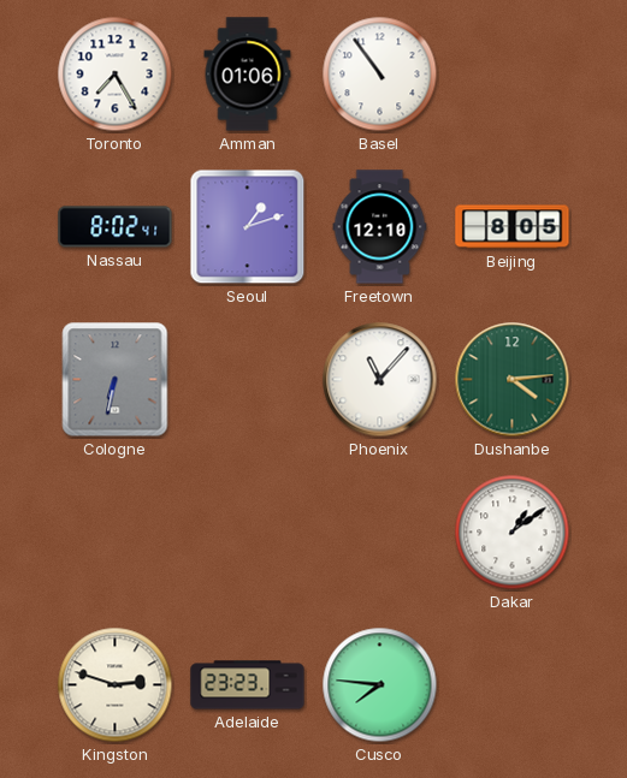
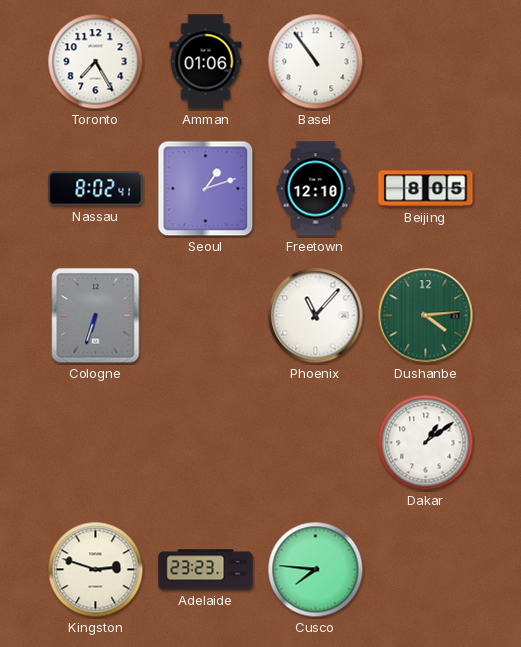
Cologne: 6:32 -> 6:33
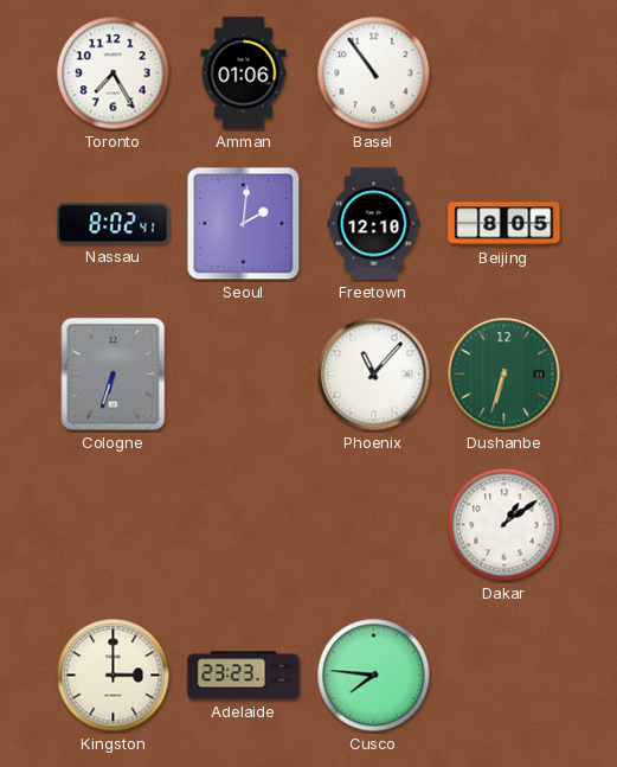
Seoul: 1:12 -> 2:01
Dushanbe: 4:14 -> 6:33
Kingston: 2:48 -> 3:00
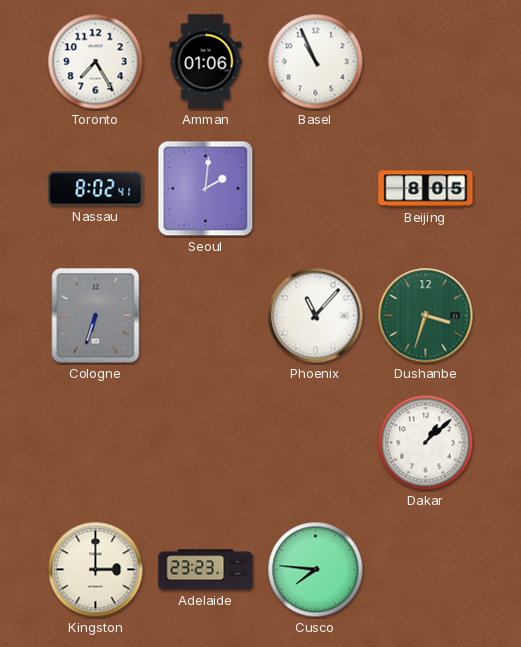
Basel: 10:54 -> 10:56
Freetown: 12:10 -> none
Dushanbe: 6:33 -> 3:33
Dakar: 1:09 -> 1:08
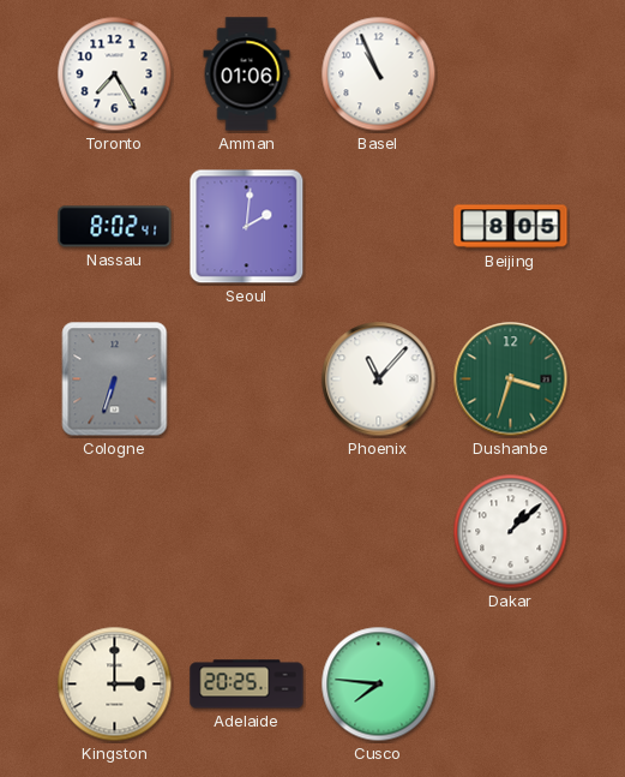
Adelaide: 23:23 -> 20:25
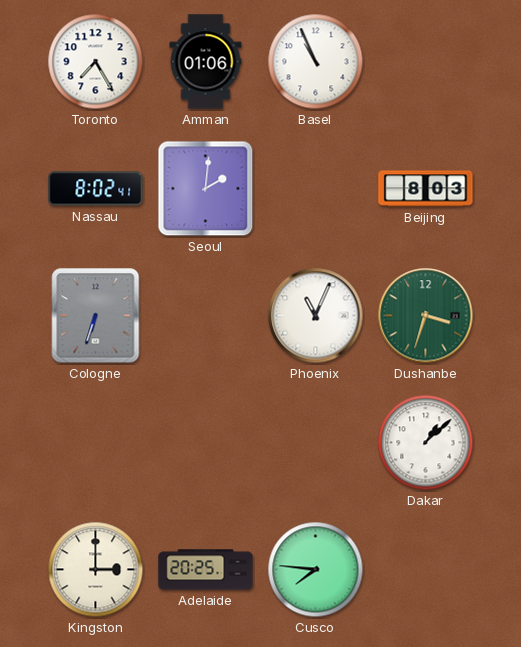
Beijing: 8:05 -> 8:03
Phoenix: 11:07 -> 11:04
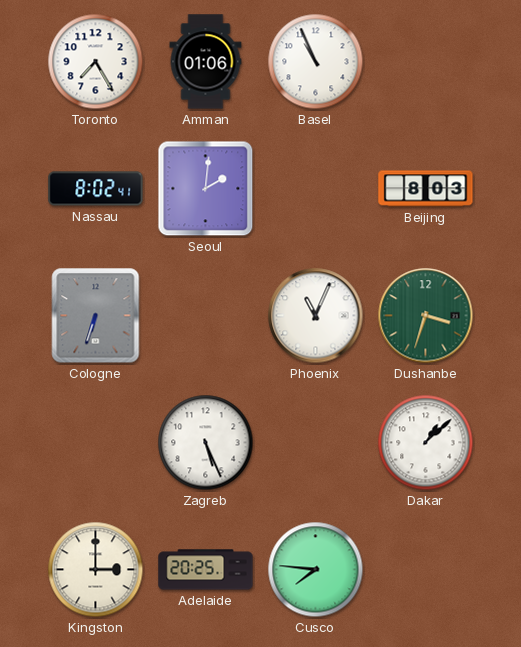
Zagreb: none -> 5:26
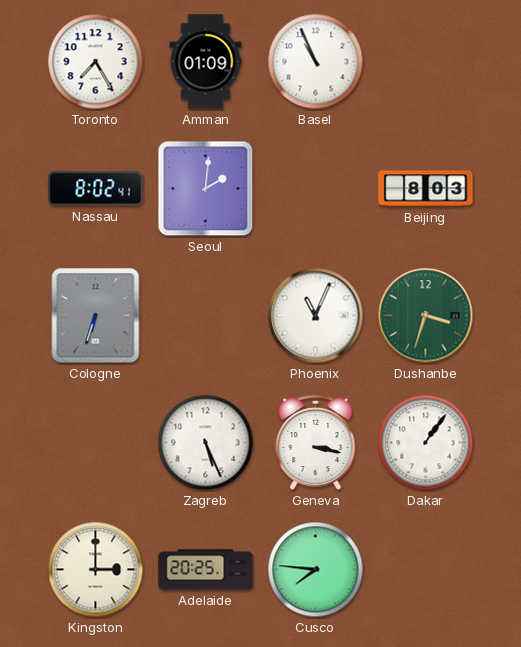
Amman: 01:06 -> 01:09
Geneva: none -> 3:17
Dakar: 1:08 -> 1:06
